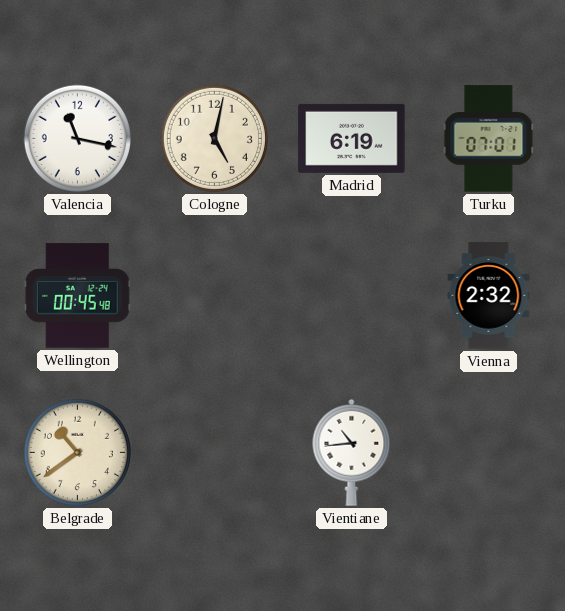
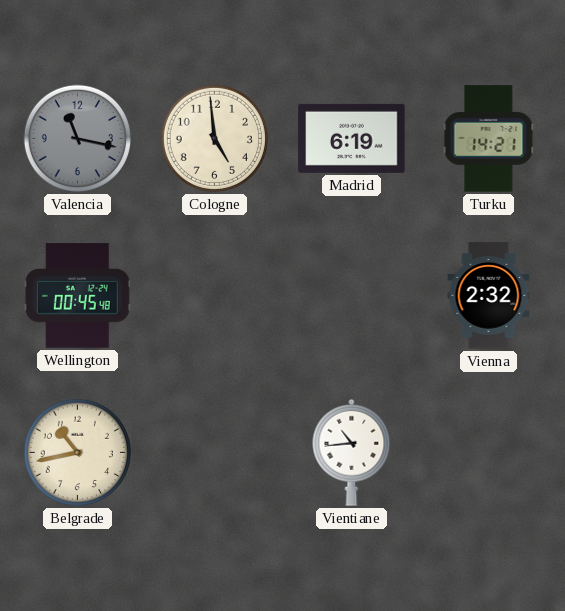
Valencia dial: white -> grey
Cologne: 5:02 -> 4:59
Turku: 07:01 -> 14:21
Belgrade: 10:39 -> 10:43
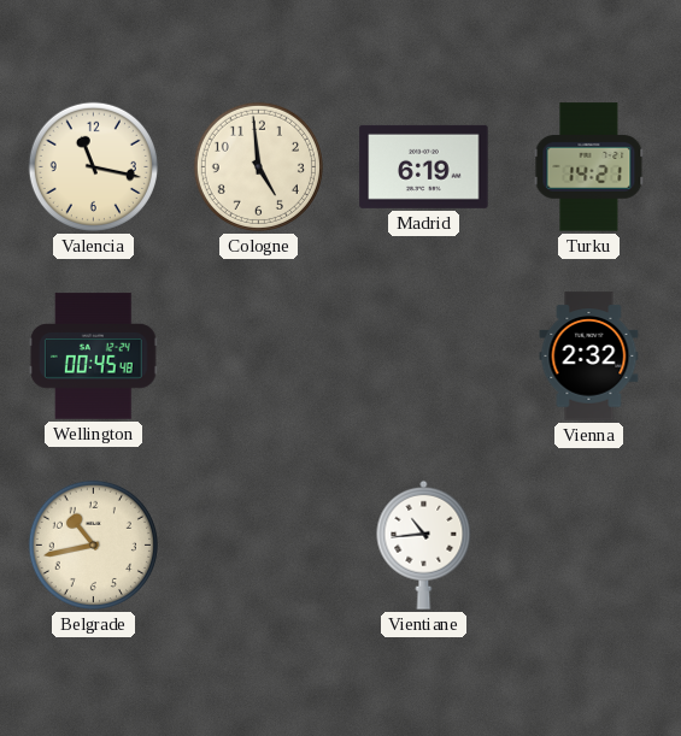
Valencia dial: grey -> cream
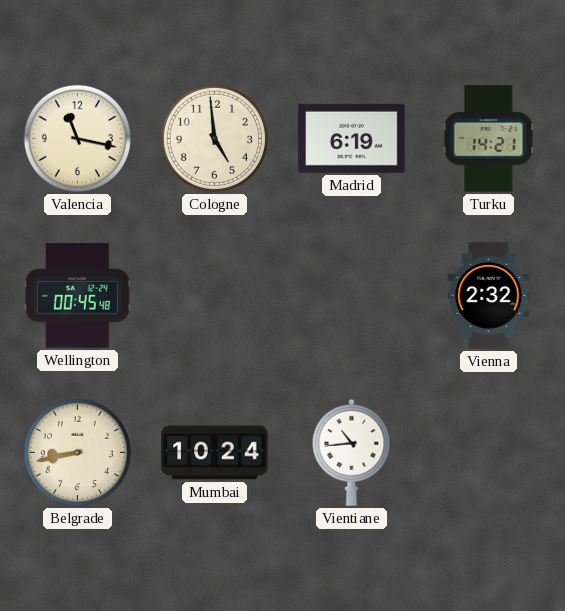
Belgrade: 10:43 -> 8:43
Mumbai: none -> 10:24
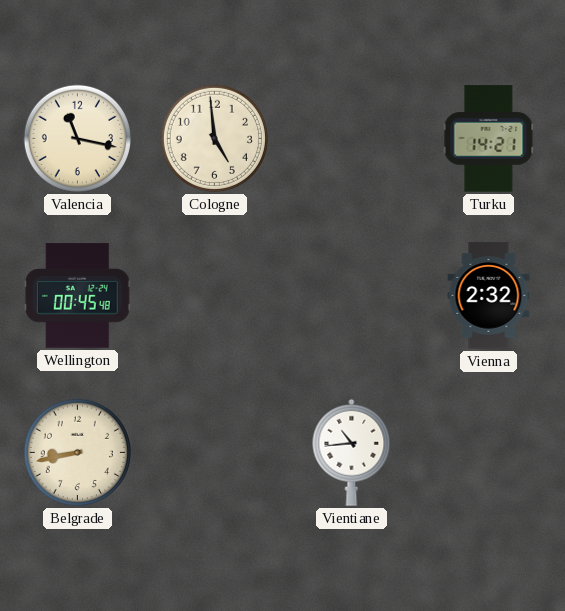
Madrid: 6:19 -> none
Mumbai: 10:24 -> none
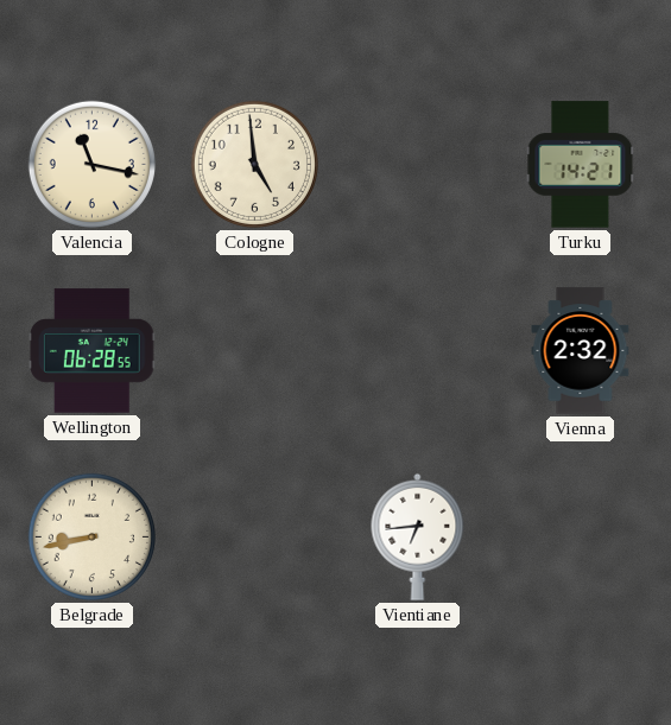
Wellington: 00:45 -> 06:28
Vientiane: 10:44 -> 6:44
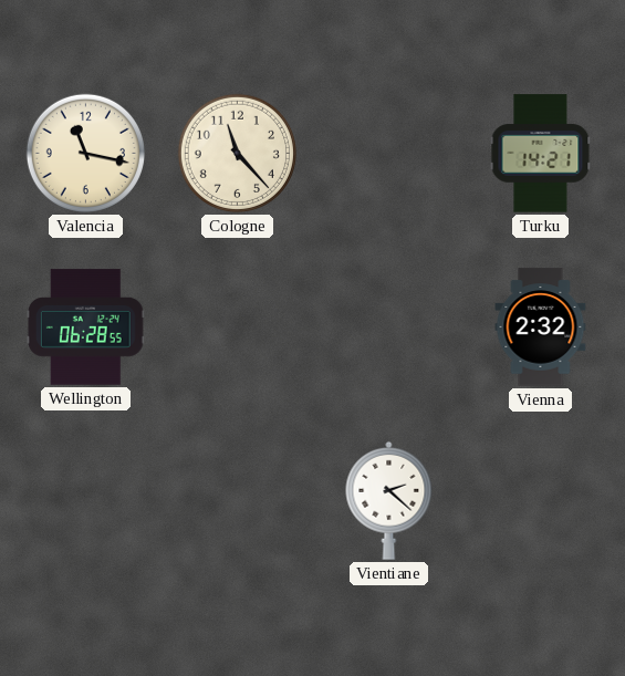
Cologne: 4:59 -> 11:23
Belgrade: 8:43 -> none
Vientiane: 6:44 -> 2:22
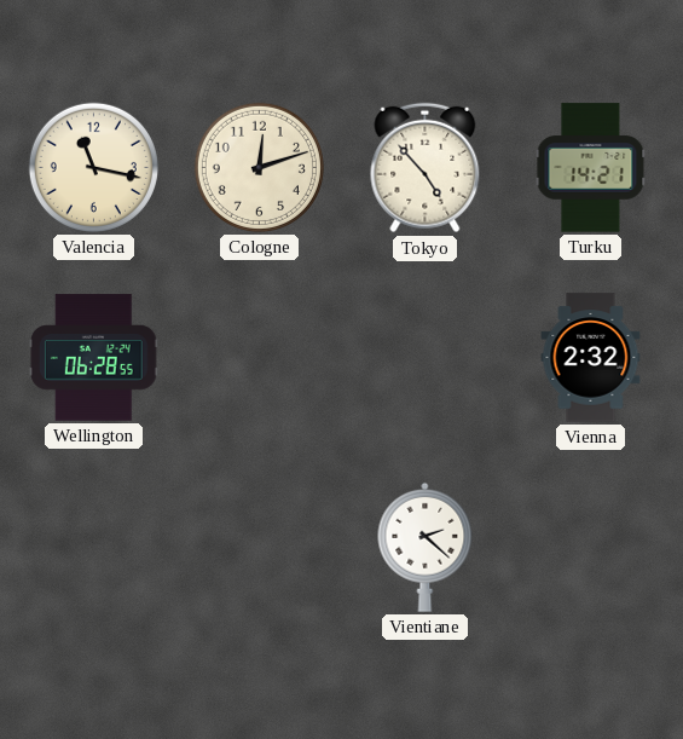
Cologne: 11:23 -> 12:12
Tokyo: none -> 4:53
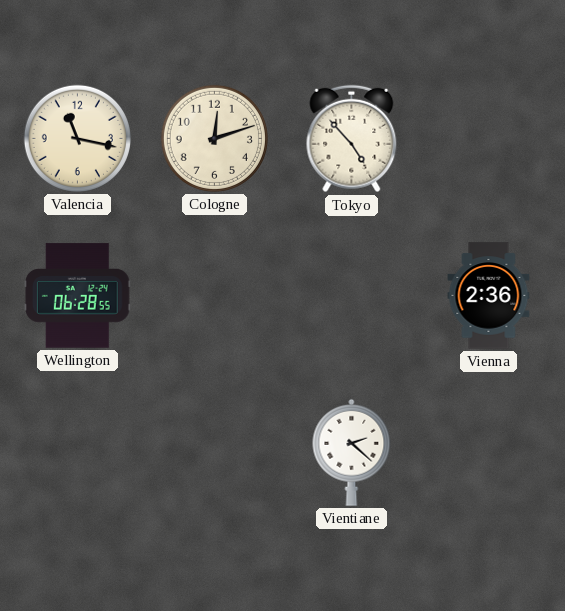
Turku: 14:21 -> none
Vienna: 2:32 -> 2:36
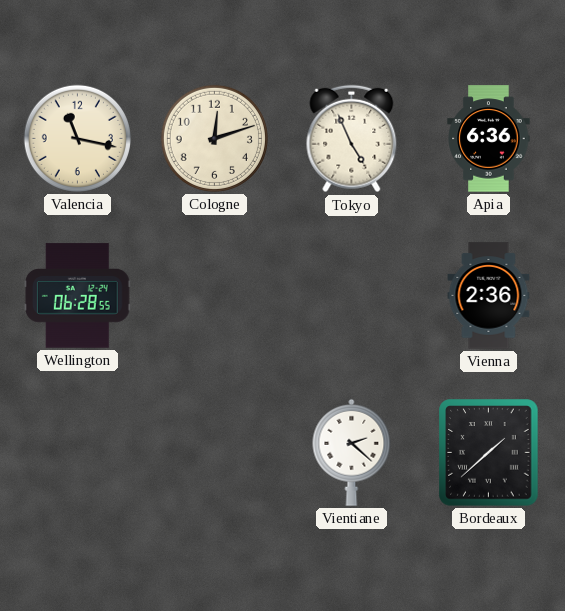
Tokyo: 4:53 -> 4:56
Apia: none -> 6:36
Bordeaux: none -> 1:38
